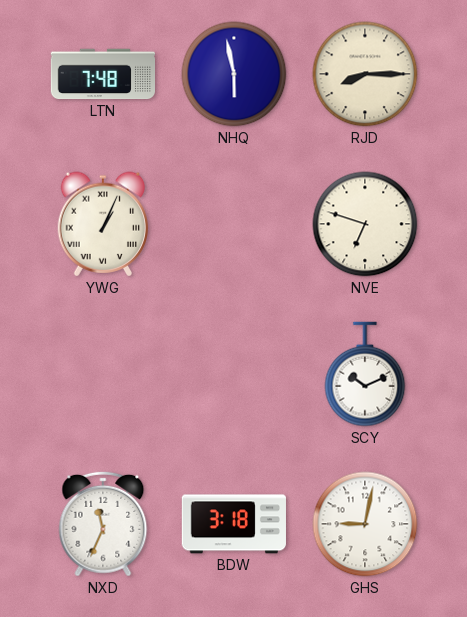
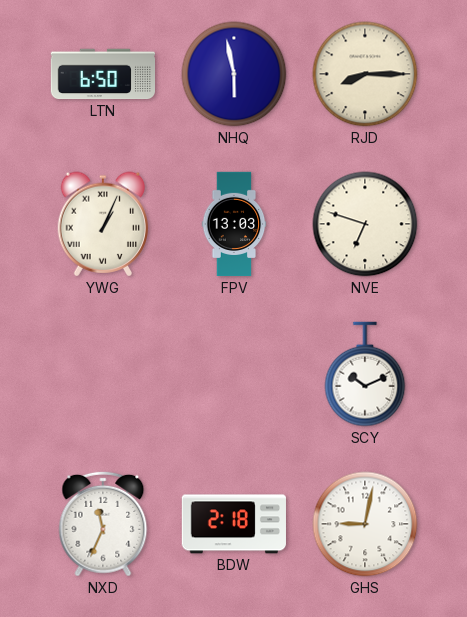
LTN: 7:48 -> 6:50
FPV: none -> 13:03
BDW: 3:18 -> 2:18
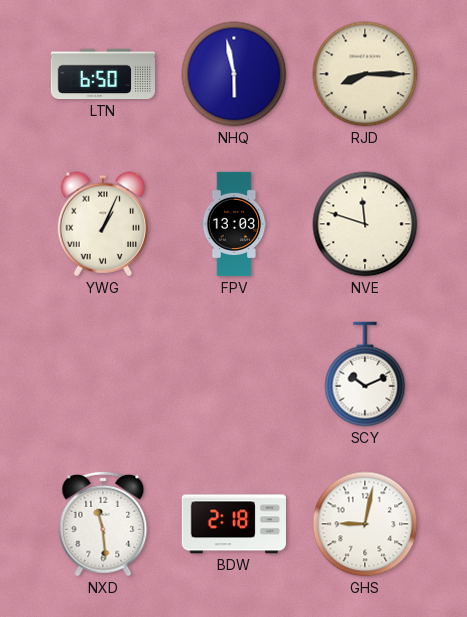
NVE: 6:48 -> 11:48
NXD: 11:34 -> 11:29
